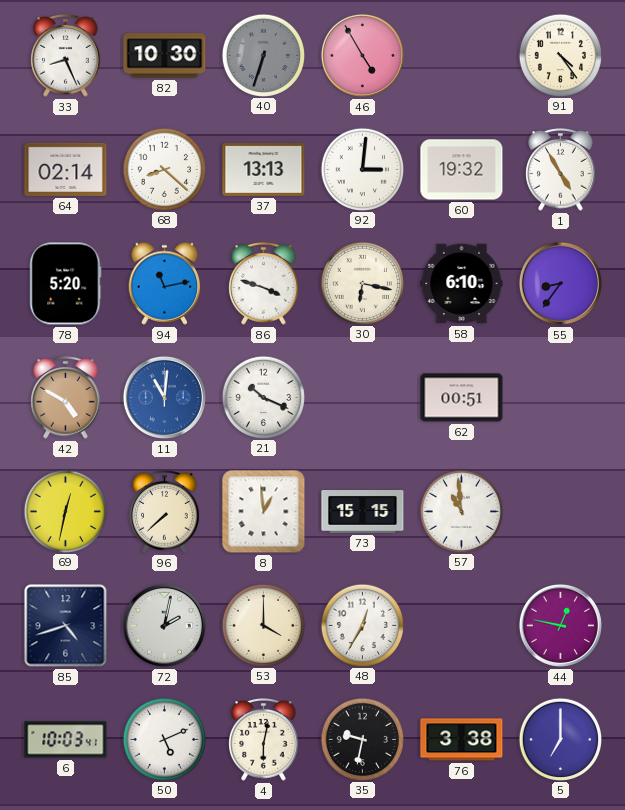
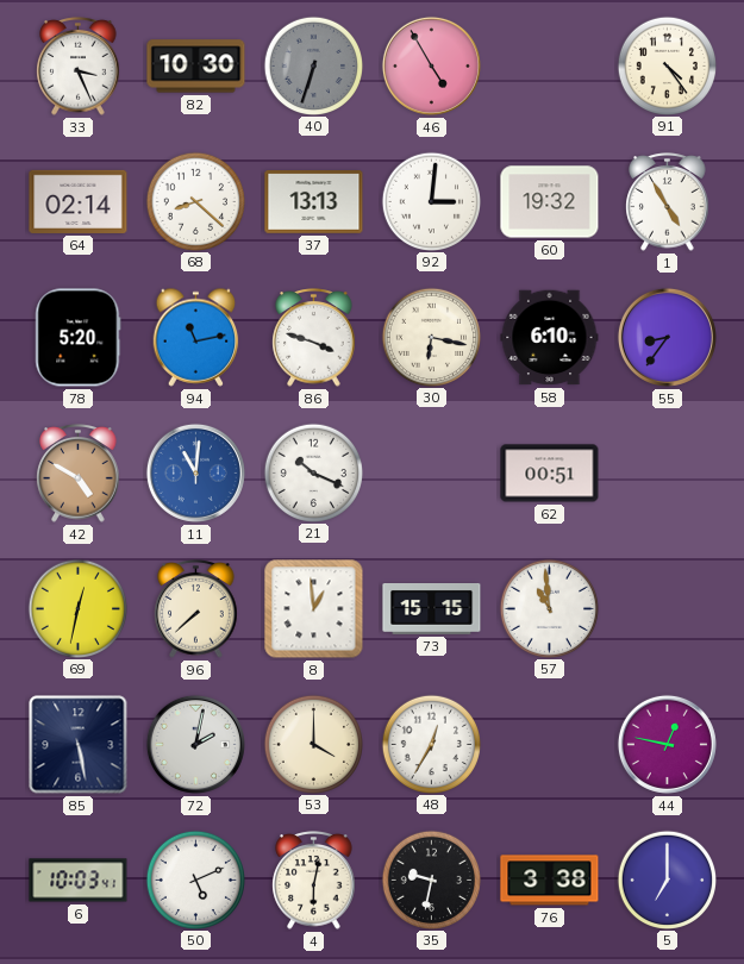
33: 8:26 -> 3:26
85: 4:42 -> 5:28
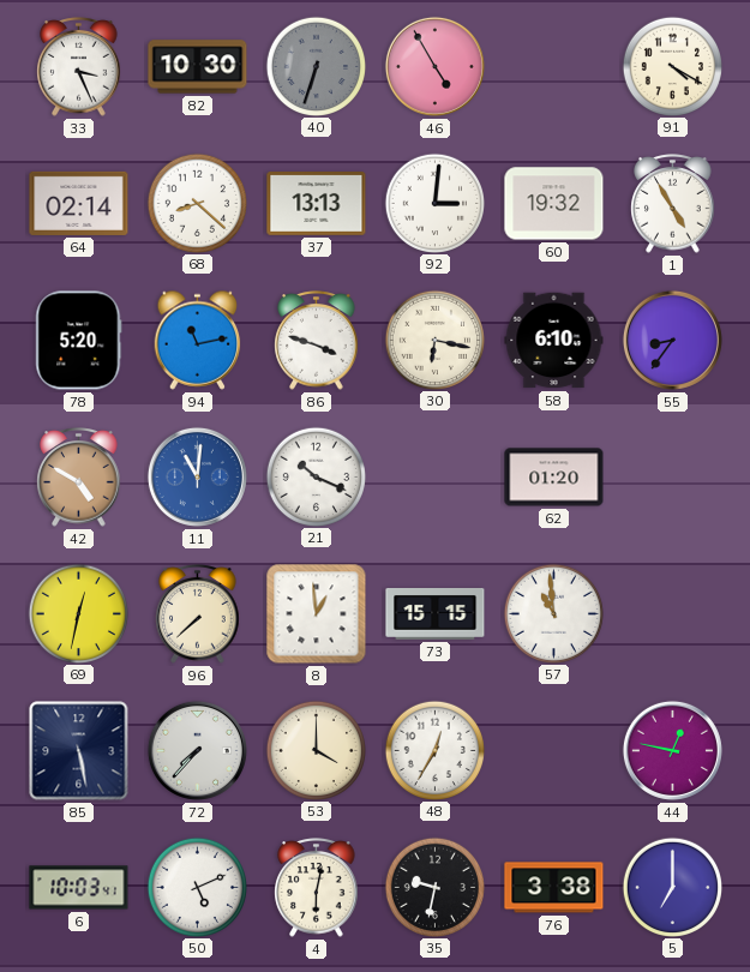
91: 4:24 -> 4:20
62: 00:51 -> 01:20
72: 2:02 -> 7:37
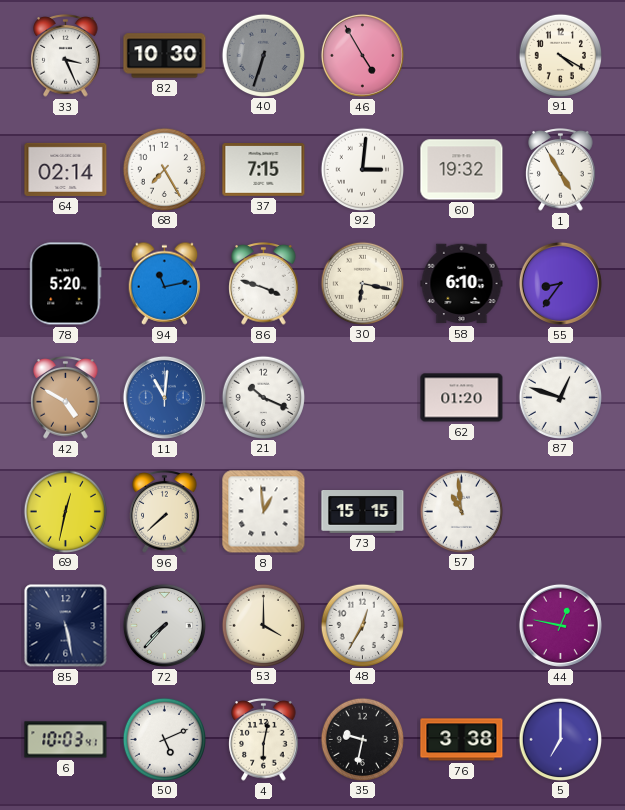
68: 8:22 -> 7:25
37: 13:13 -> 7:15
87: none -> 12:48
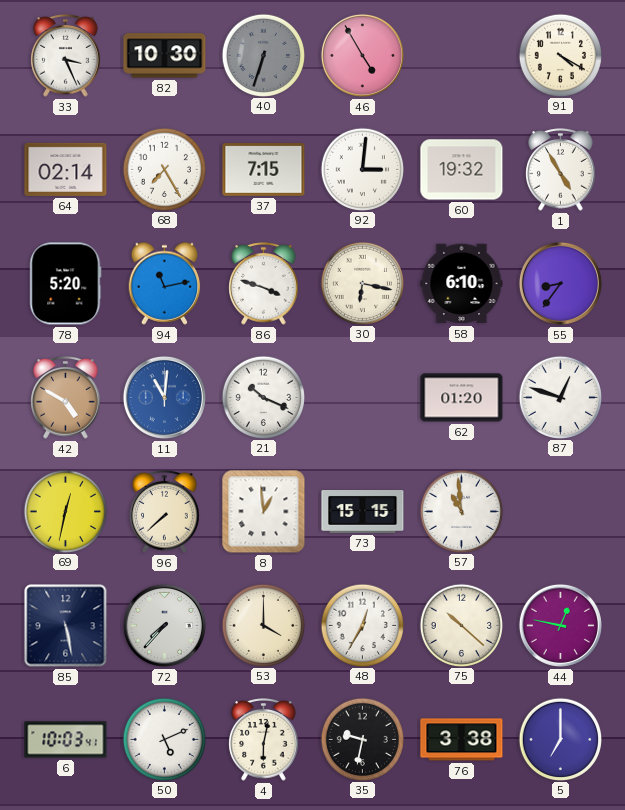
75: none -> 10:22
